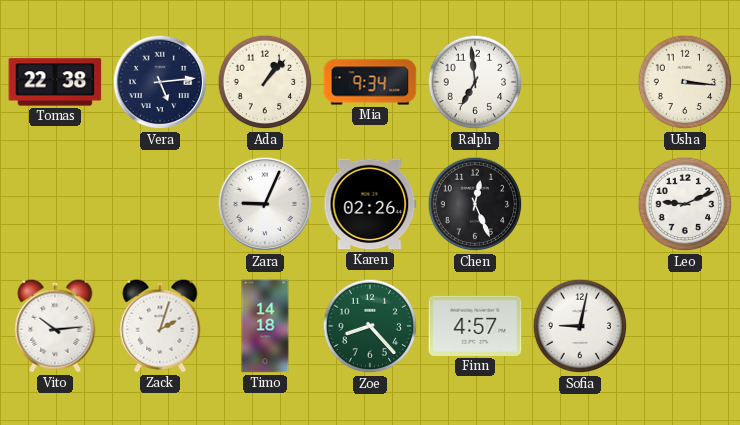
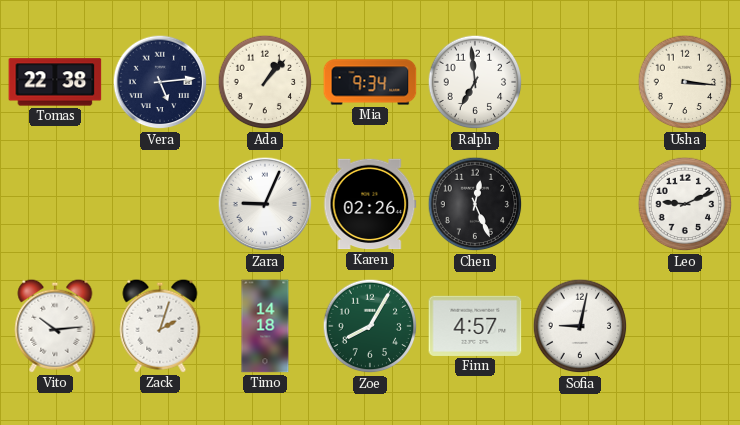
Zoe: 8:23 -> 8:05
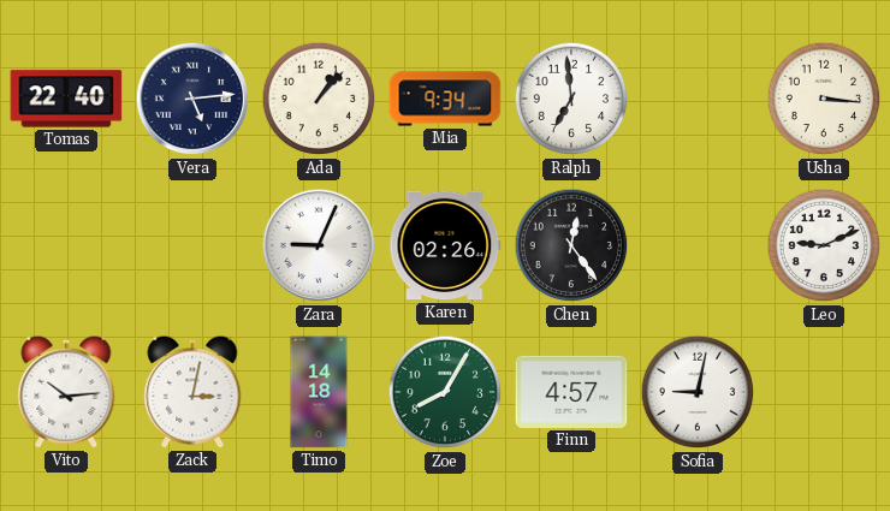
Tomas: 22:38 -> 22:40
Chen: 12:26 -> 12:24
Zack: 2:03 -> 3:02
